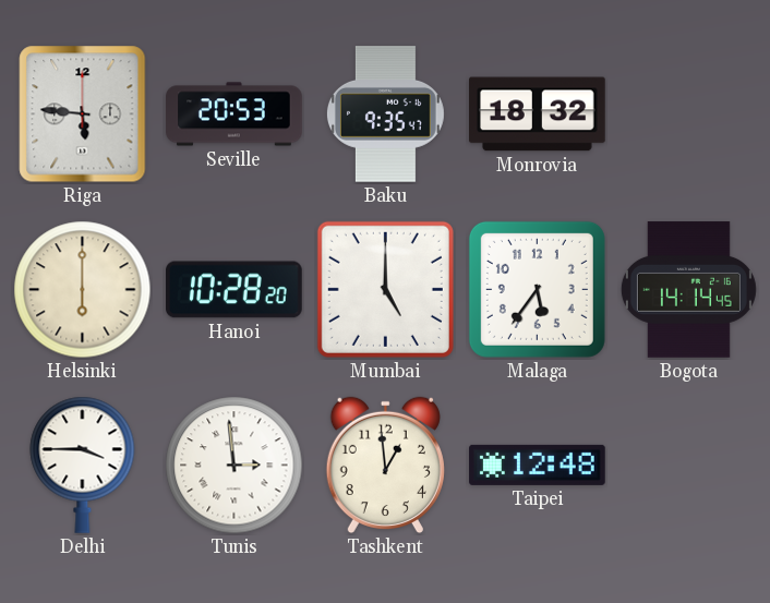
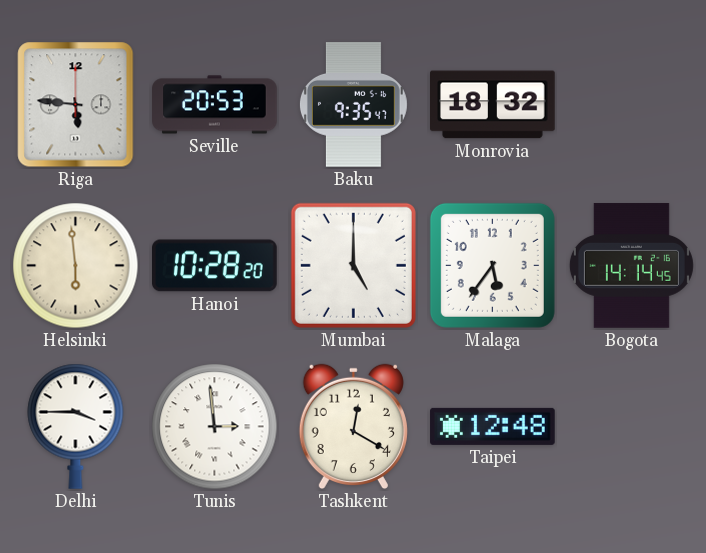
Helsinki: 6:00 -> 5:59
Tashkent: 12:59 -> 12:20
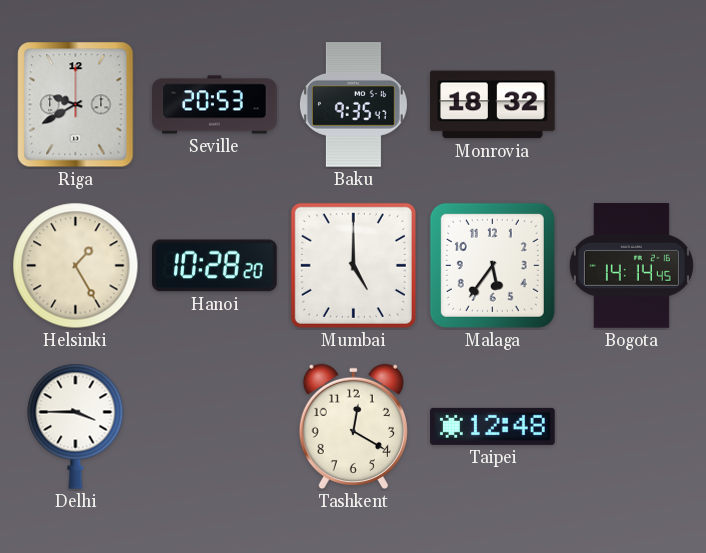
Riga: 5:46 -> 9:40
Helsinki: 5:59 -> 1:25
Tunis: 2:59 -> none
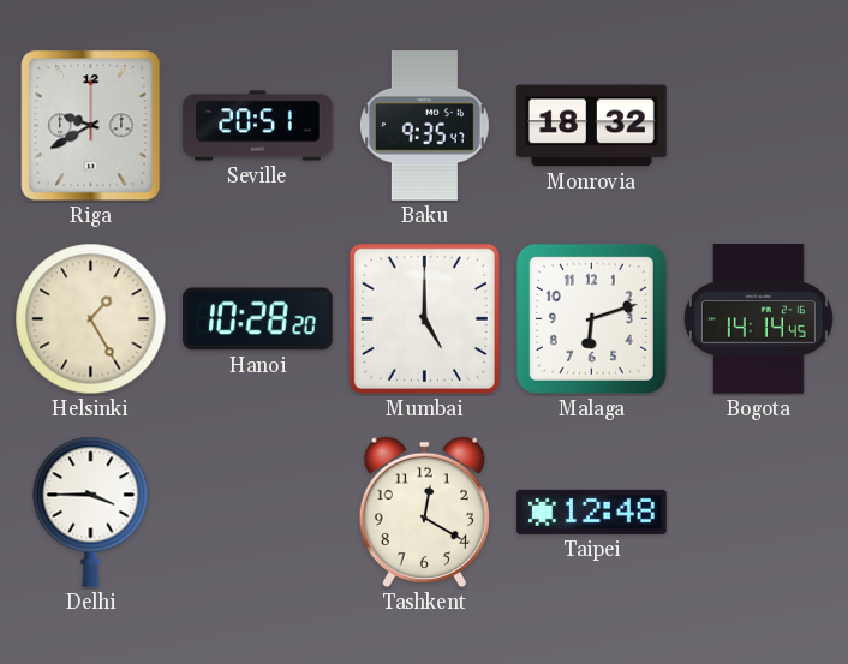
Seville: 20:53 -> 20:51
Malaga: 5:36 -> 6:12
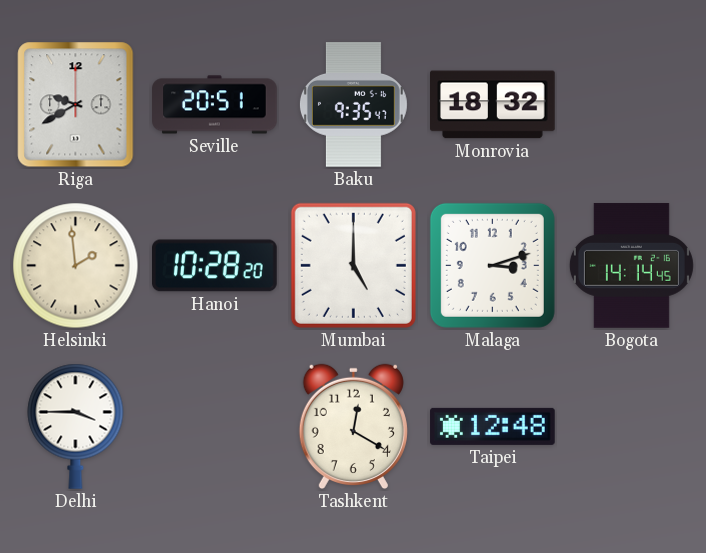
Helsinki: 1:25 -> 1:59
Malaga: 6:12 -> 3:12
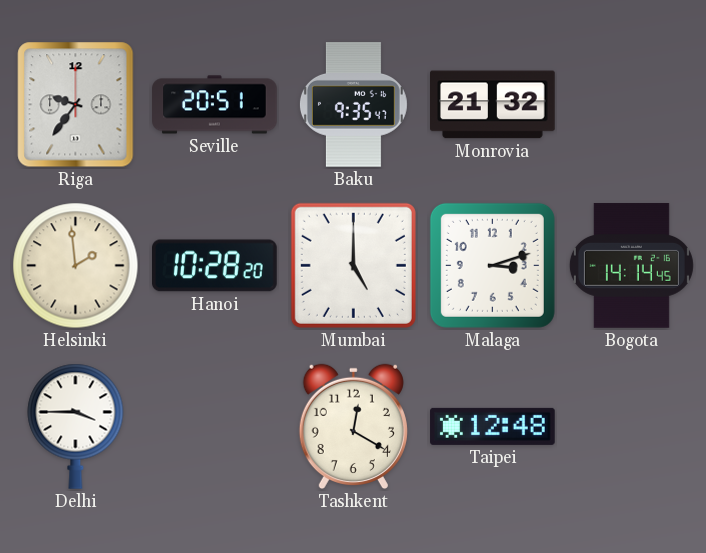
Riga: 9:40 -> 9:36
Monrovia: 18:32 -> 21:32
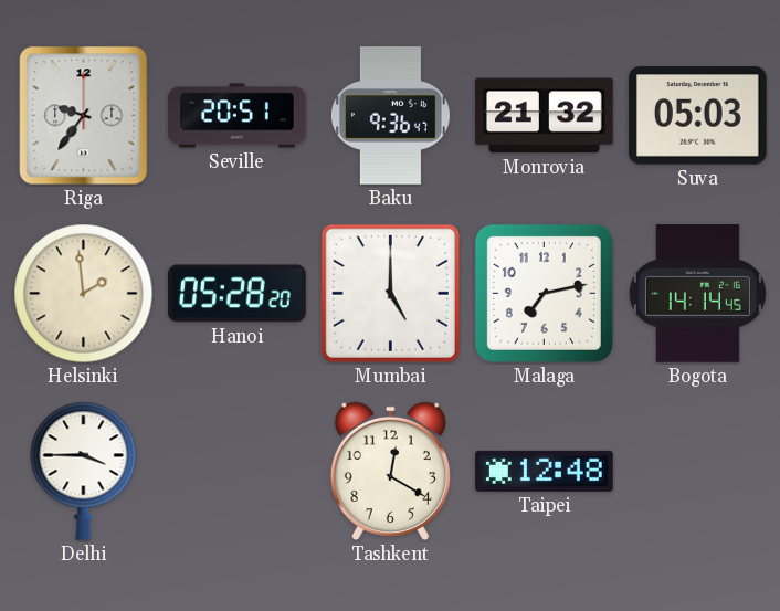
Baku: 9:35 -> 9:36
Suva: none -> 05:03
Hanoi: 10:28 -> 05:28
Malaga: 3:12 -> 7:13
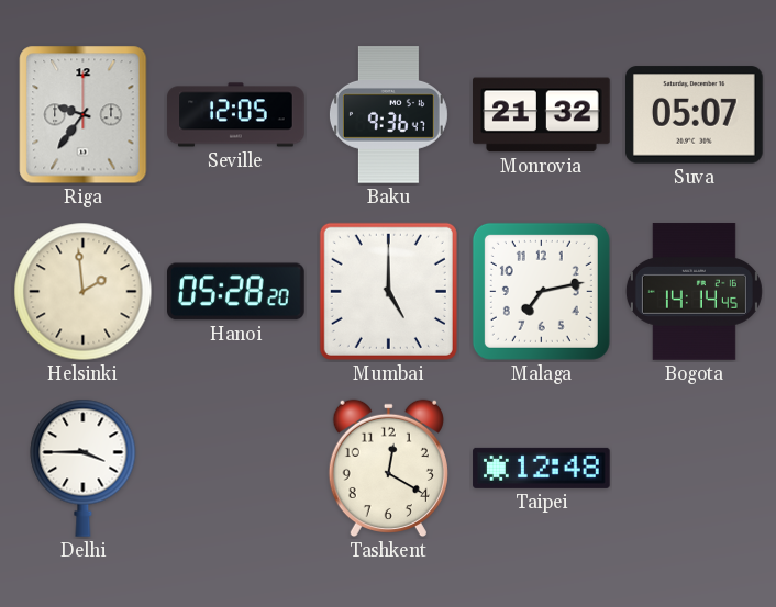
Seville: 20:51 -> 12:05
Suva: 05:03 -> 05:07
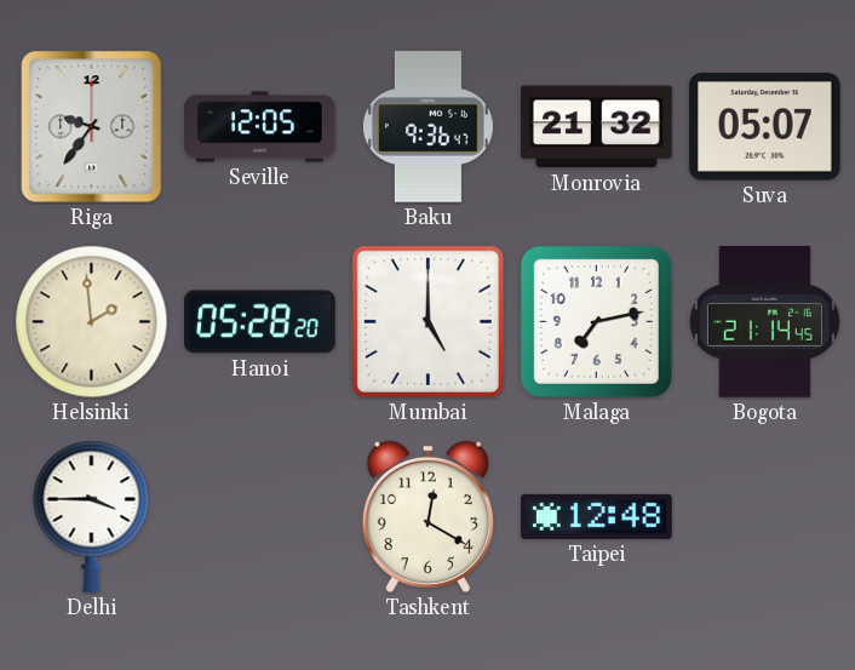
Bogota: 14:14 -> 21:14
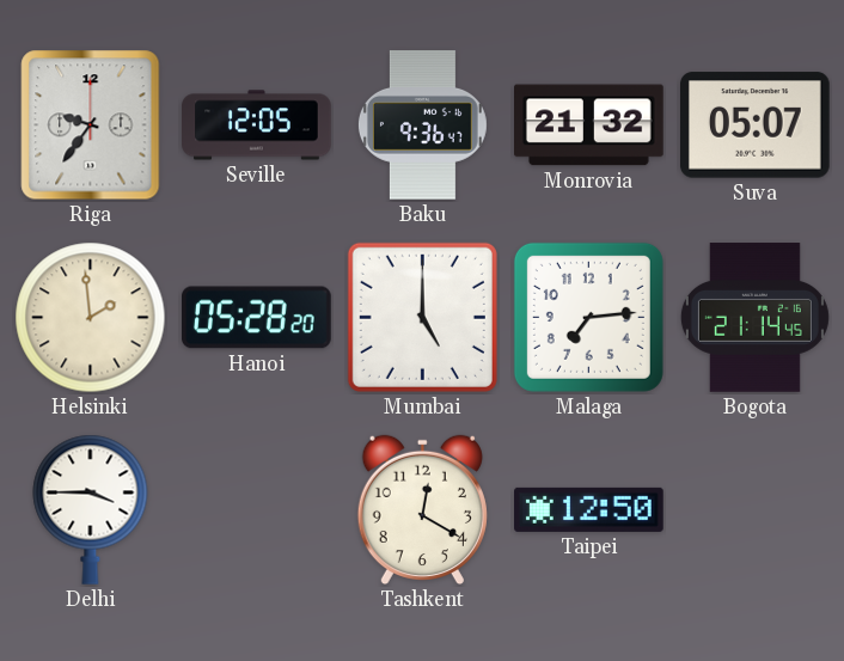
Malaga: 7:13 -> 7:14
Taipei: 12:48 -> 12:50
